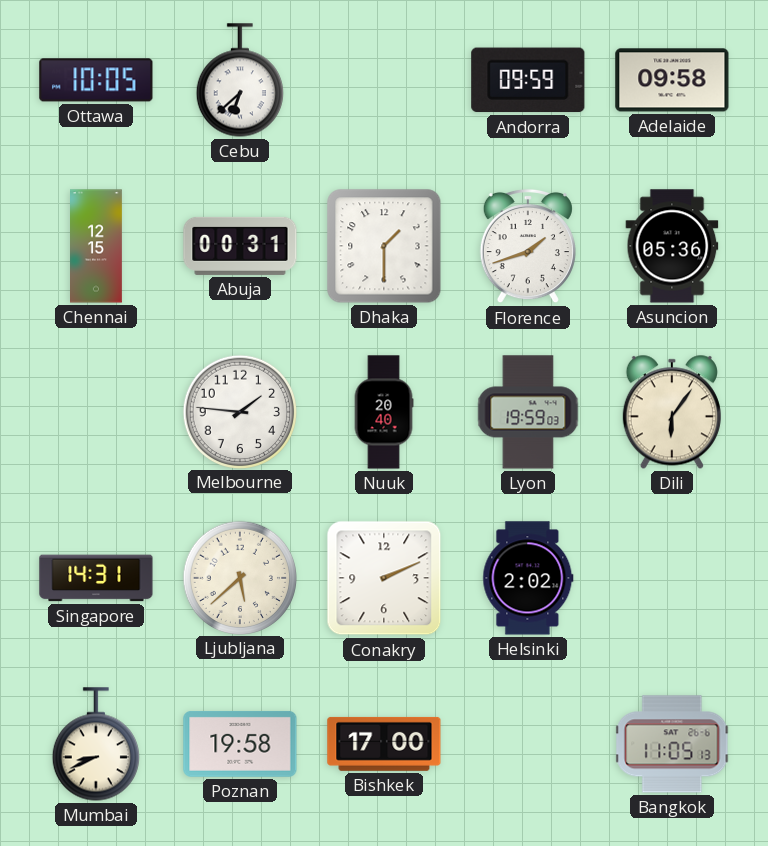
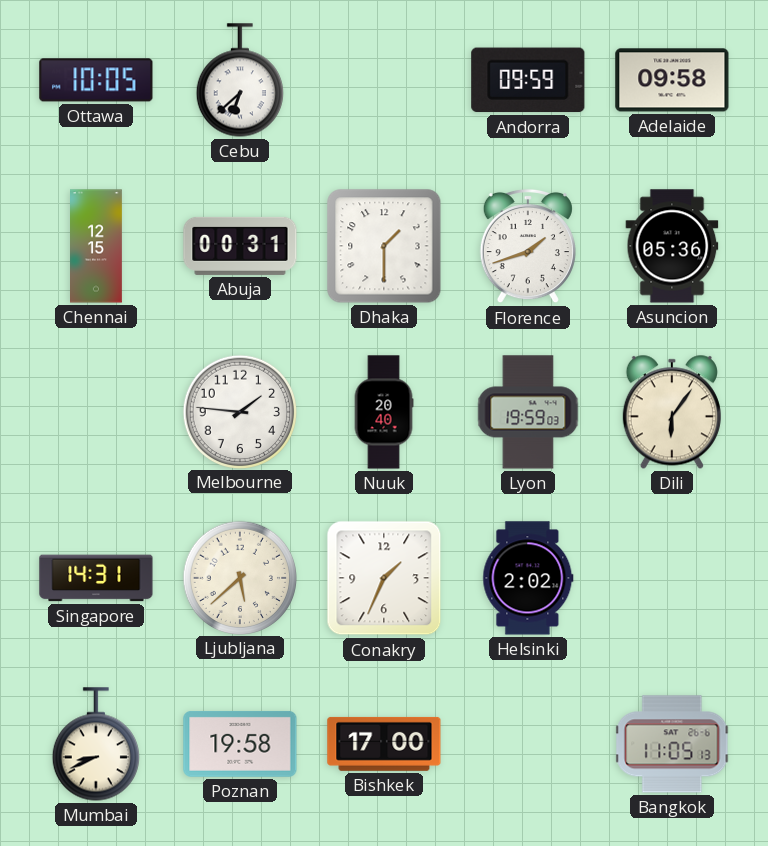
Conakry: 2:11 -> 1:34
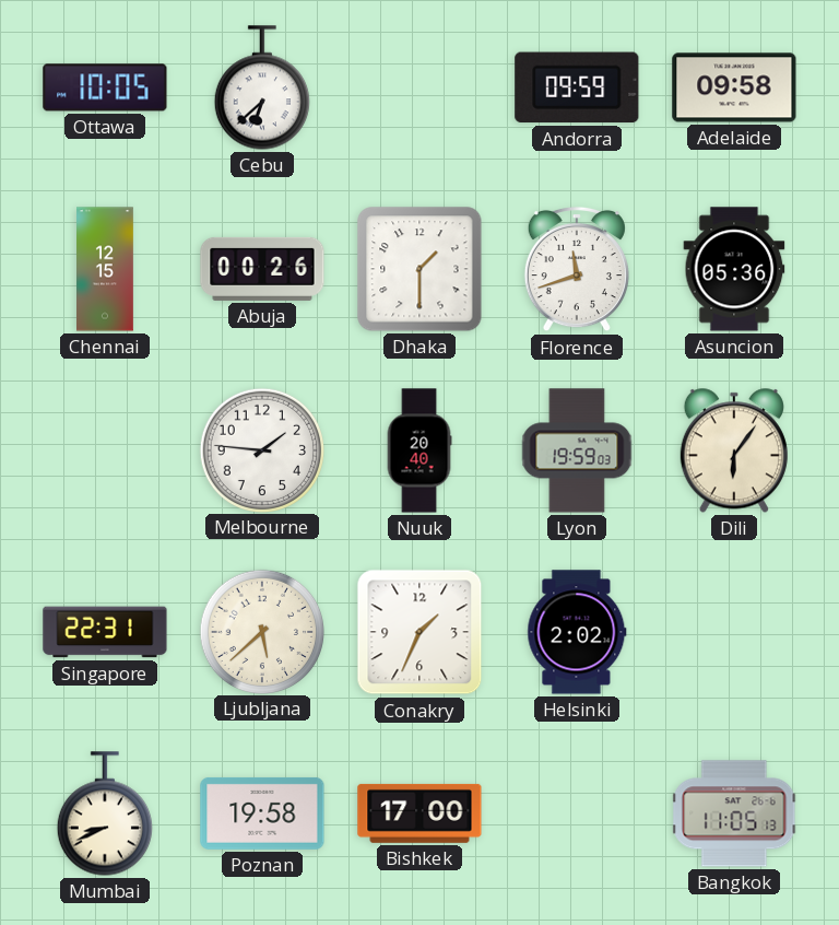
Abuja: 00:31 -> 00:26
Florence: 1:42 -> 11:42
Singapore: 14:31 -> 22:31
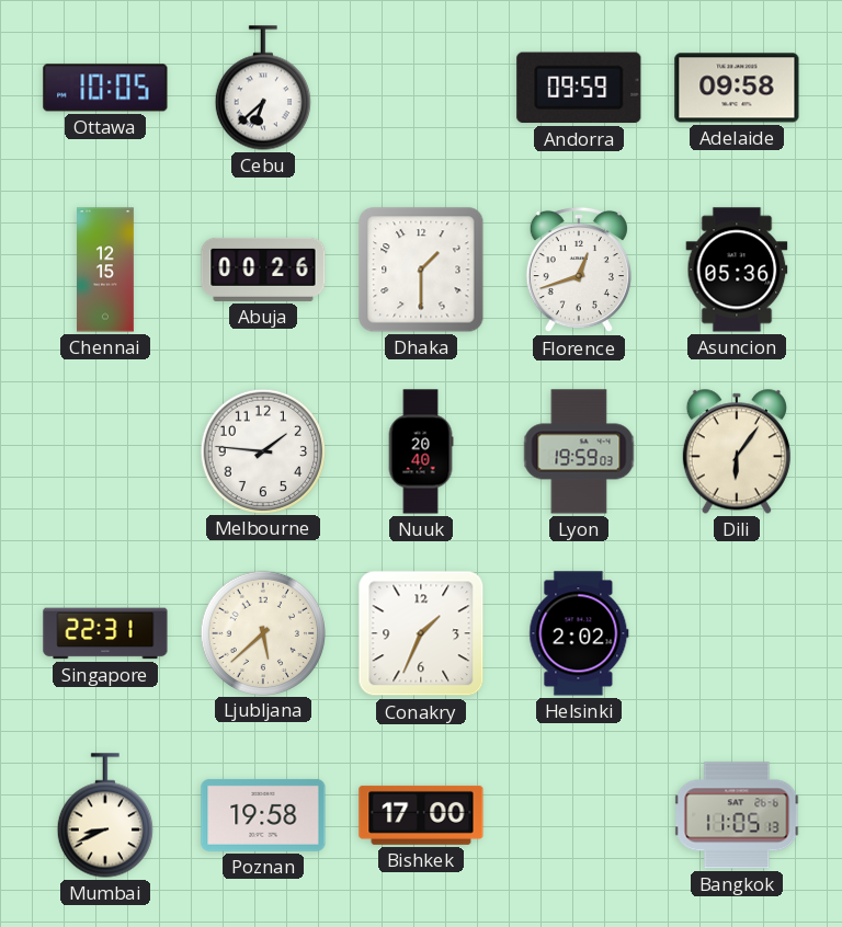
Florence: 11:42 -> 12:42
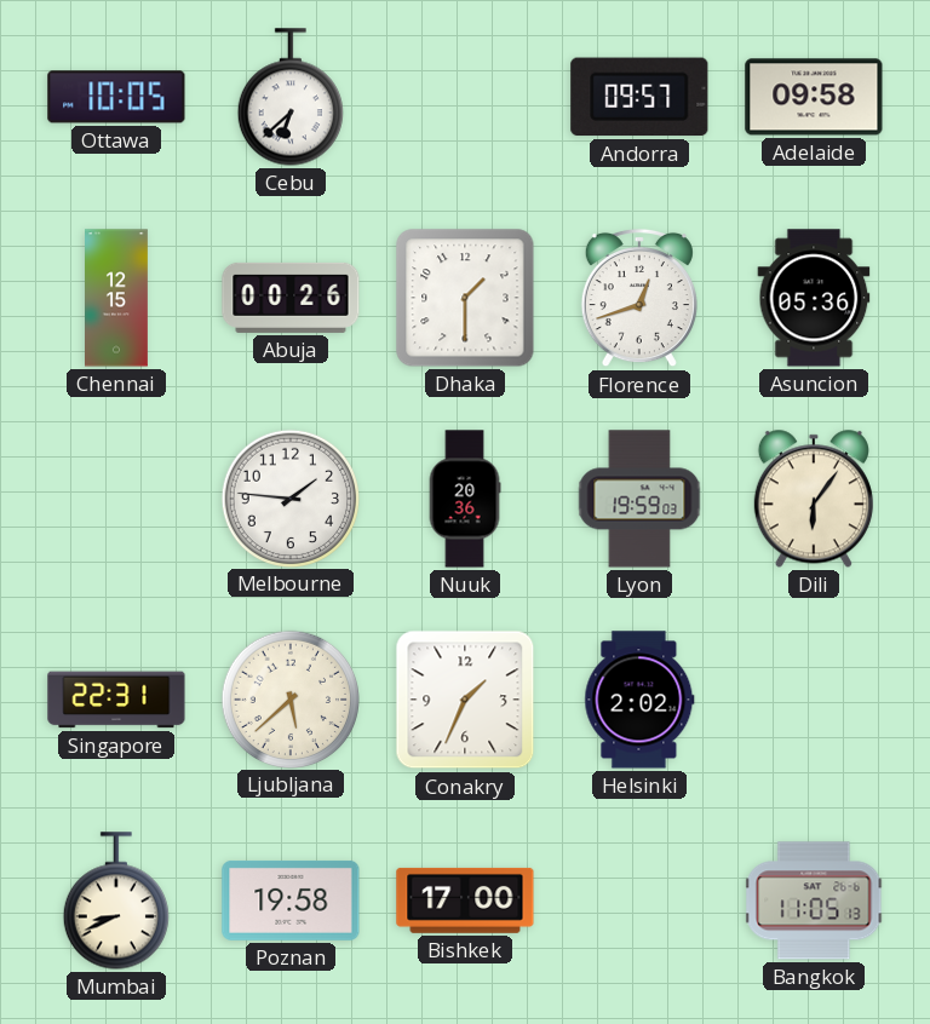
Andorra: 09:59 -> 09:57
Nuuk: 20:40 -> 20:36
